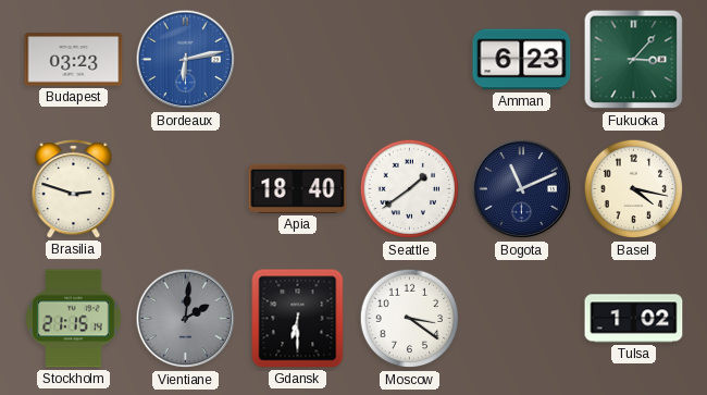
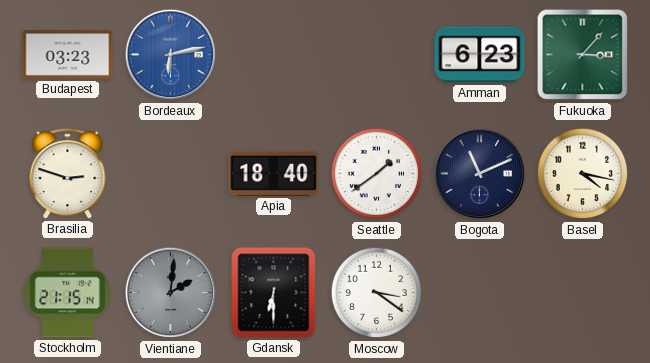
Tulsa: 1:02 -> none
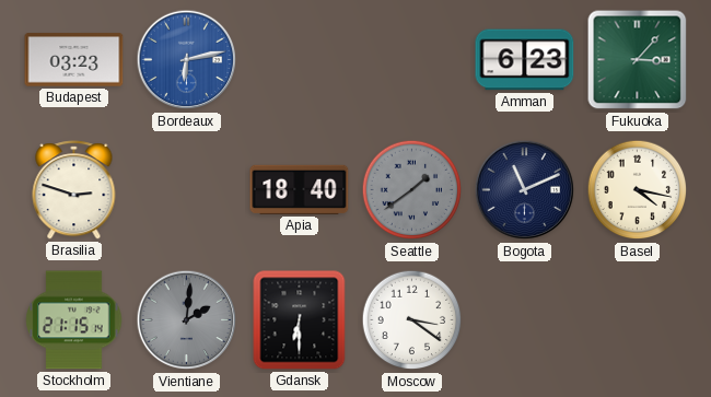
Seattle dial: white -> grey
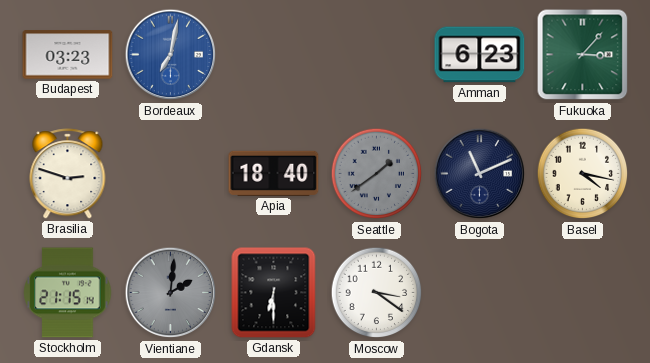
Bordeaux: 6:13 -> 7:02
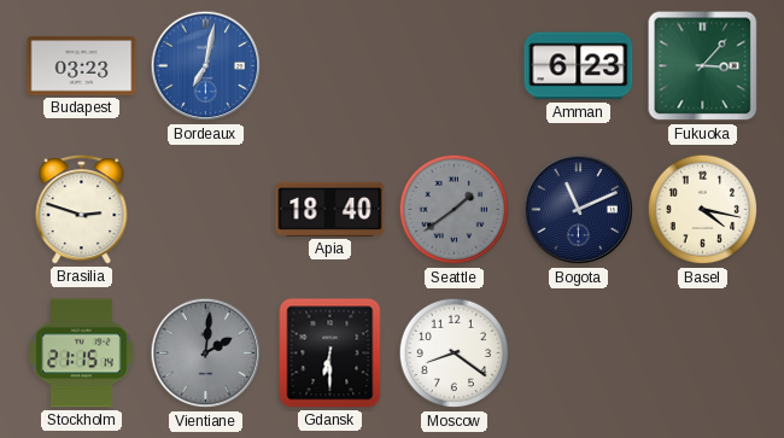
Moscow: 3:21 -> 8:21
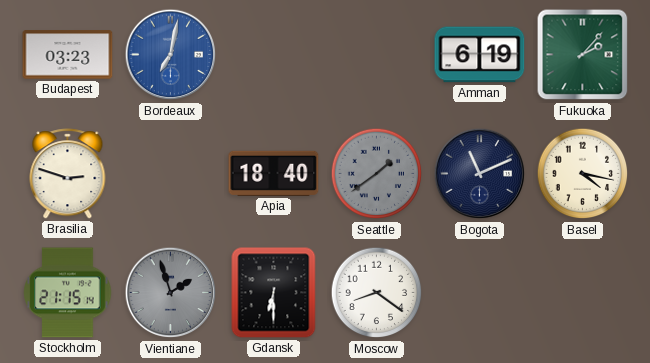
Amman: 6:23 -> 6:19
Fukuoka: 3:07 -> 2:07
Vientiane: 2:01 -> 1:57
